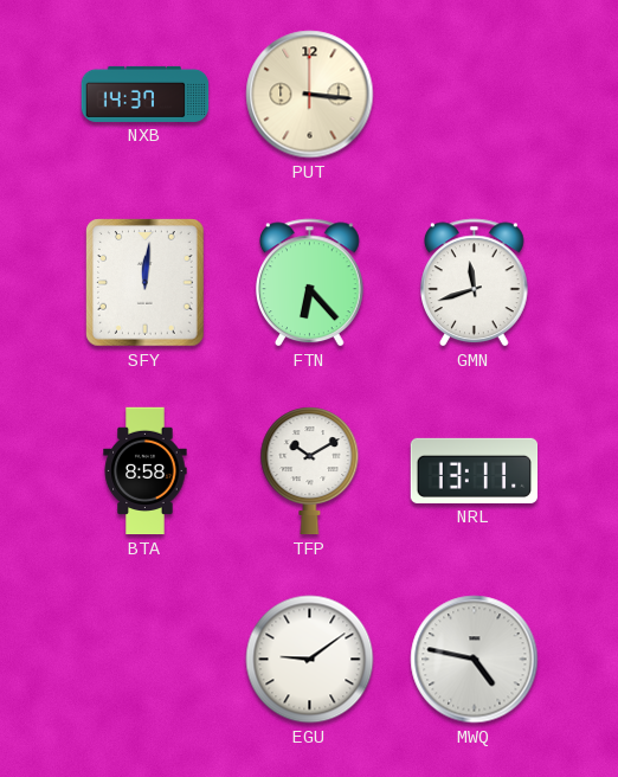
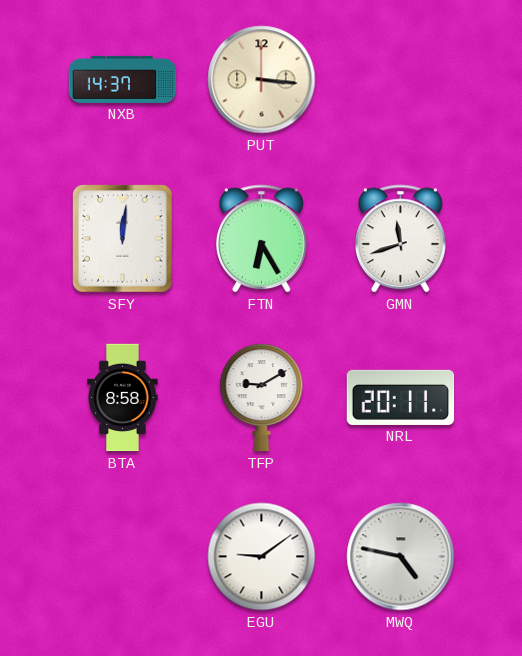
FTN: 6:23 -> 6:25
TFP: 10:10 -> 9:10
NRL: 13:11 -> 20:11
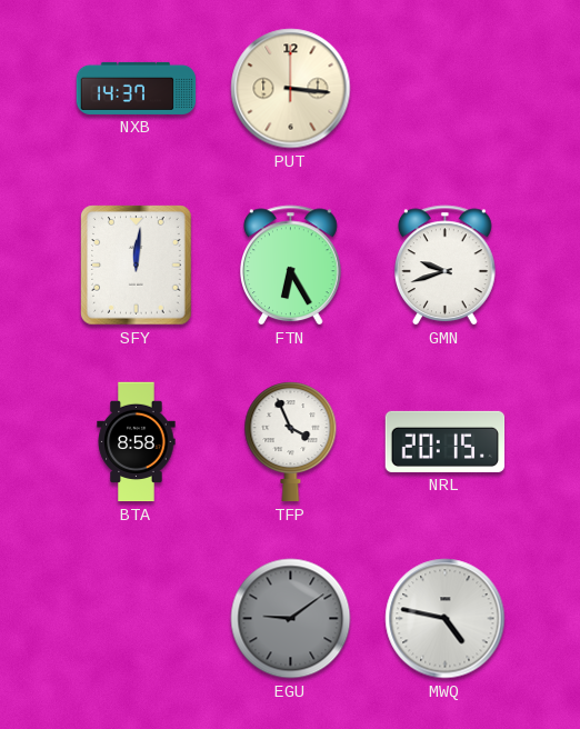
GMN: 11:42 -> 9:42
TFP: 9:10 -> 3:56
NRL: 20:11 -> 20:15
EGU dial: white -> grey
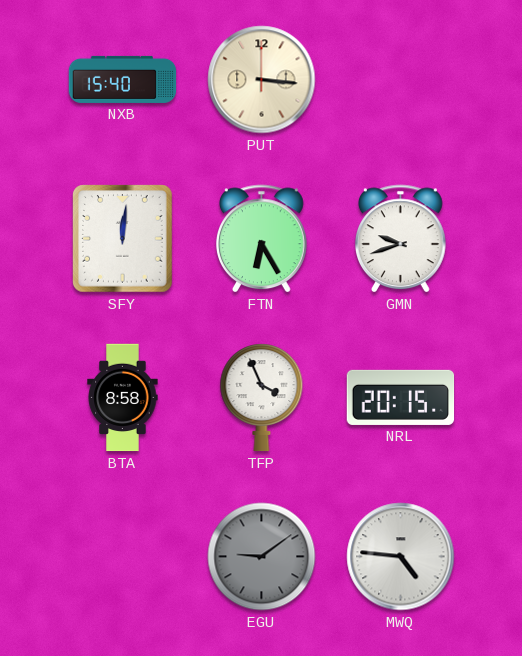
NXB: 14:37 -> 15:40
MWQ: 4:47 -> 4:46
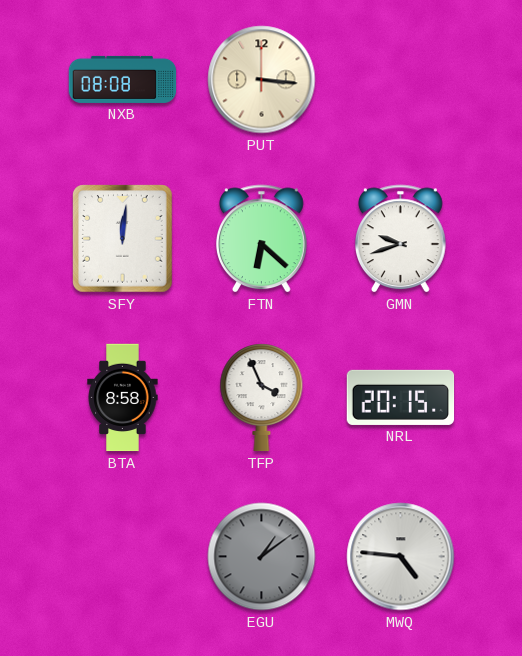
NXB: 15:40 -> 08:08
FTN: 6:25 -> 6:22
EGU: 9:09 -> 1:09
